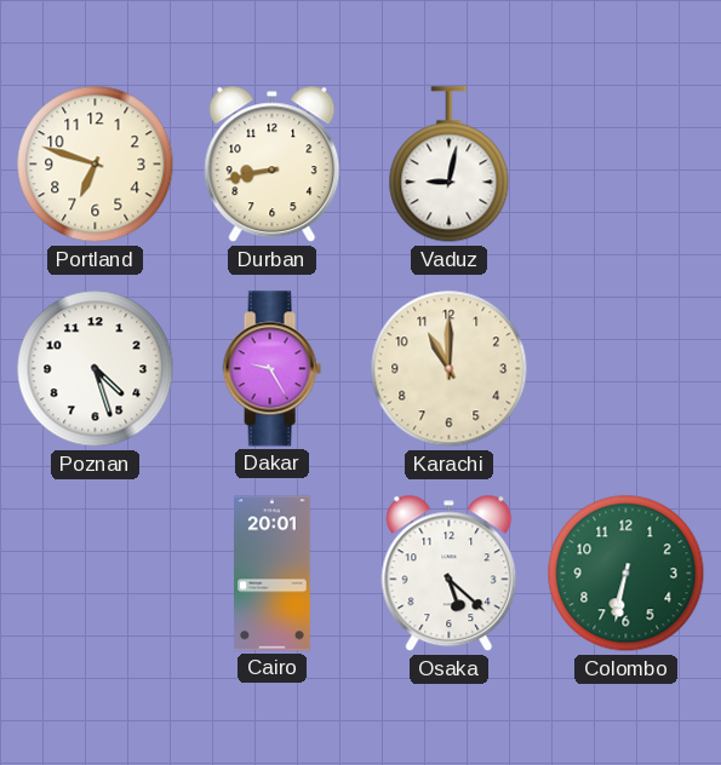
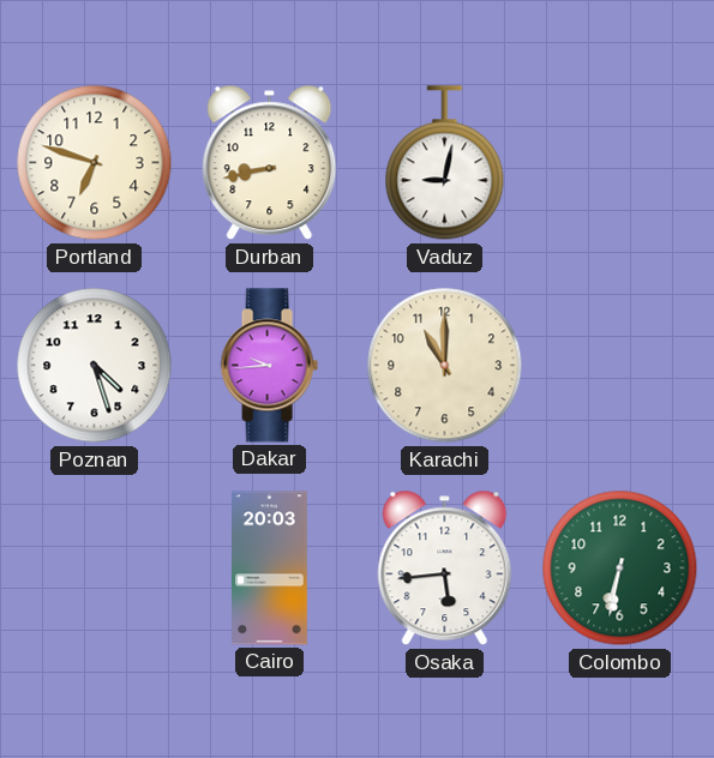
Dakar: 9:25 -> 9:44
Cairo: 20:01 -> 20:03
Osaka: 5:22 -> 5:44
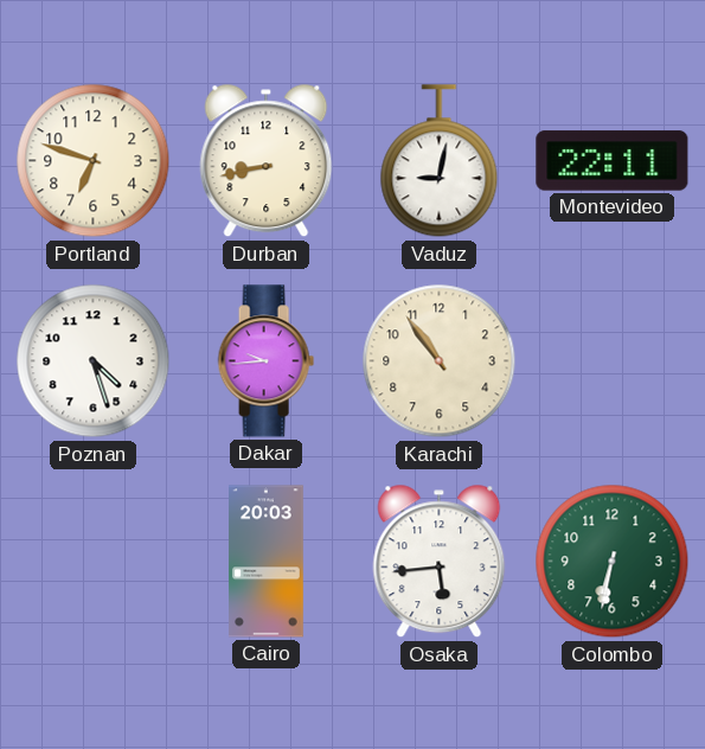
Montevideo: none -> 22:11
Karachi: 11:00 -> 10:54
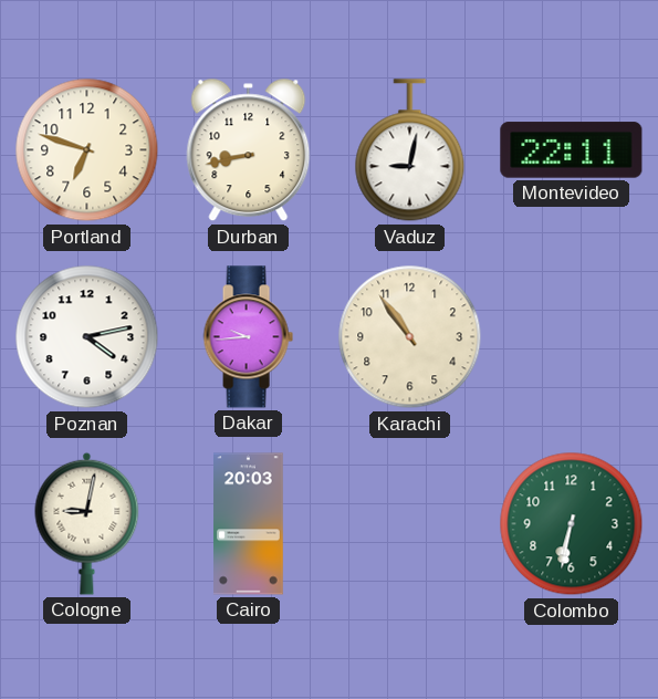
Poznan: 4:27 -> 4:13
Cologne: none -> 9:02
Osaka: 5:44 -> none
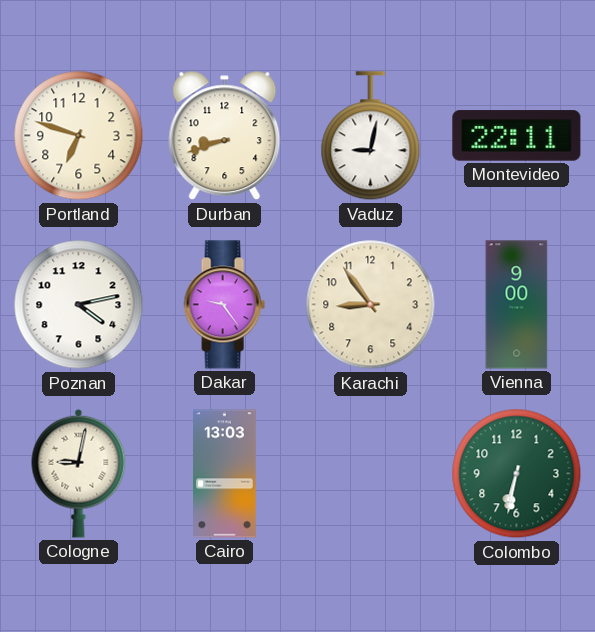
Durban: 8:43 -> 8:42
Dakar: 9:44 -> 9:24
Karachi: 10:54 -> 8:54
Vienna: none -> 9:00
Cairo: 20:03 -> 13:03
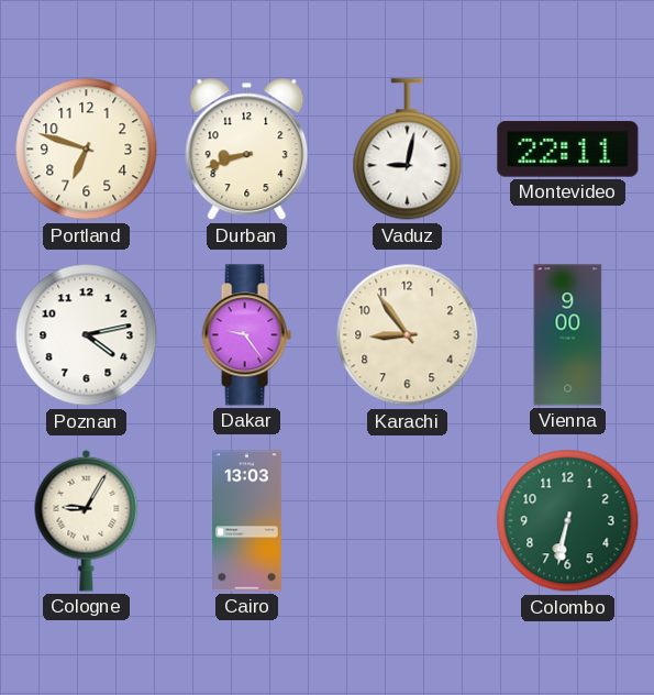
Cologne: 9:02 -> 9:05
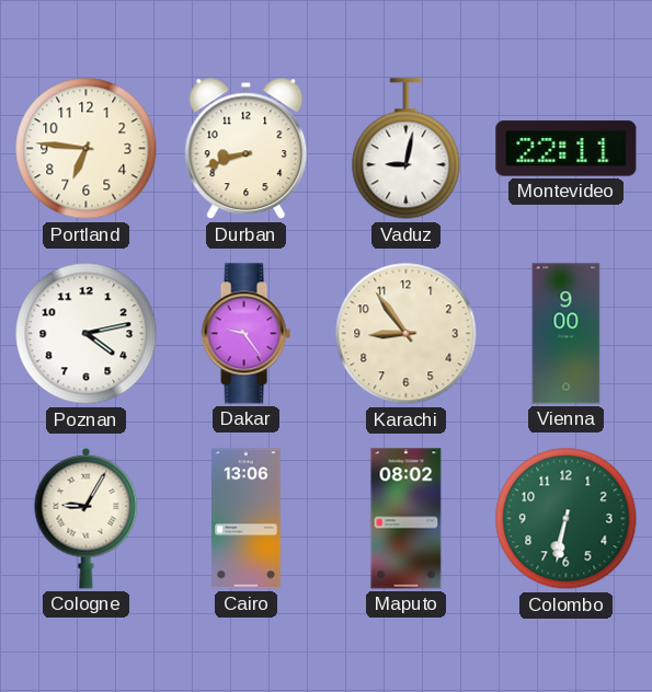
Portland: 6:48 -> 6:46
Cairo: 13:03 -> 13:06
Maputo: none -> 08:02
